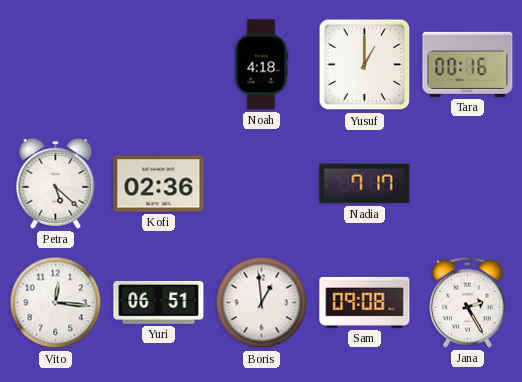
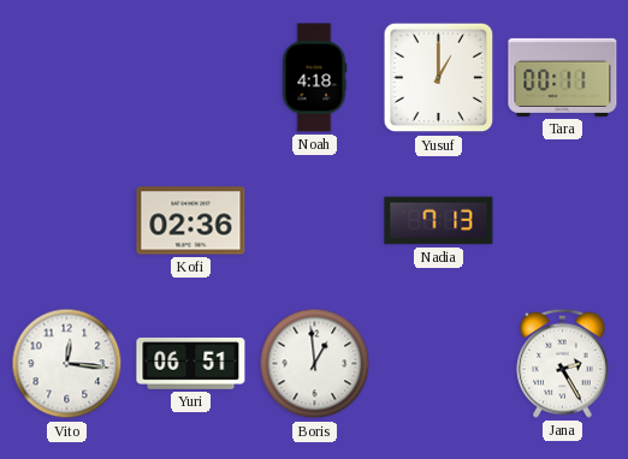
Tara: 00:16 -> 00:11
Petra: 5:22 -> none
Nadia: 7:17 -> 7:13
Sam: 09:08 -> none
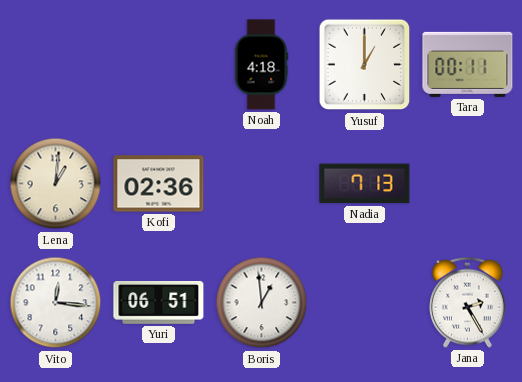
Lena: none -> 1:01
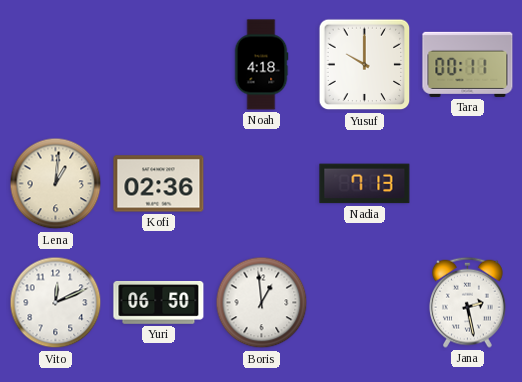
Yusuf: 1:00 -> 10:00
Vito: 12:16 -> 12:11
Yuri: 06:51 -> 06:50
Jana: 2:25 -> 2:28
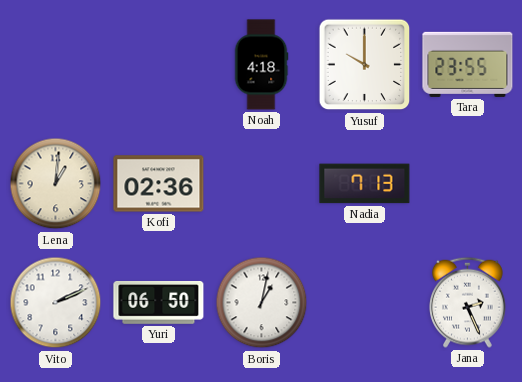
Tara: 00:11 -> 23:55
Vito: 12:11 -> 2:11
Boris: 12:59 -> 1:02
Jana: 2:28 -> 2:26
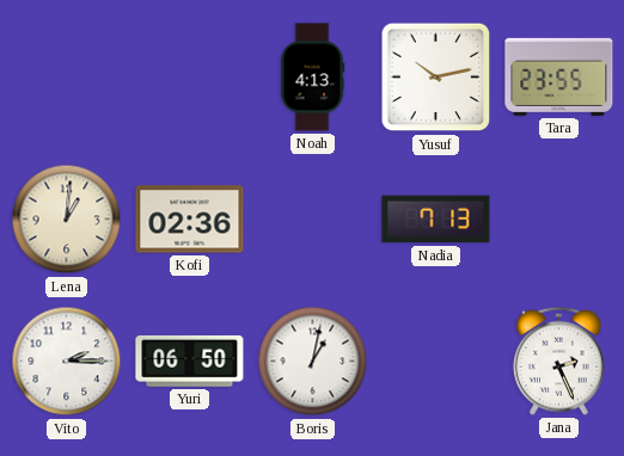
Noah: 4:18 -> 4:13
Yusuf: 10:00 -> 10:13
Vito: 2:11 -> 2:15
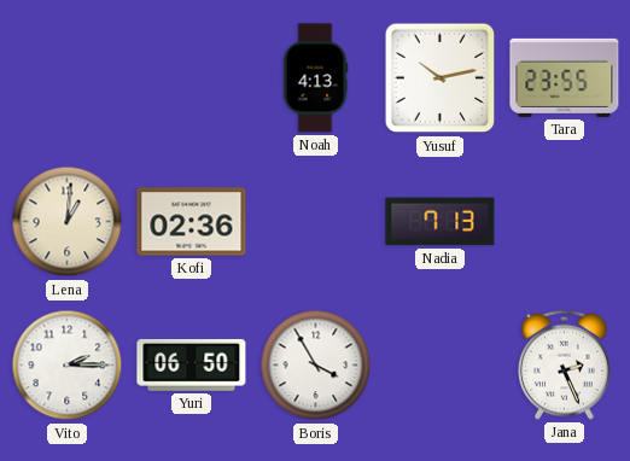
Boris: 1:02 -> 3:55
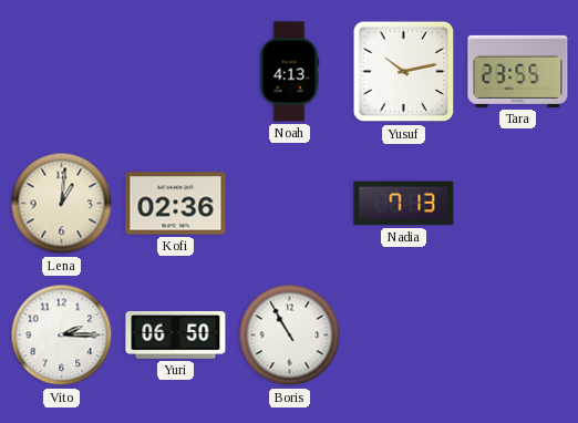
Boris: 3:55 -> 10:55
Jana: 2:26 -> none
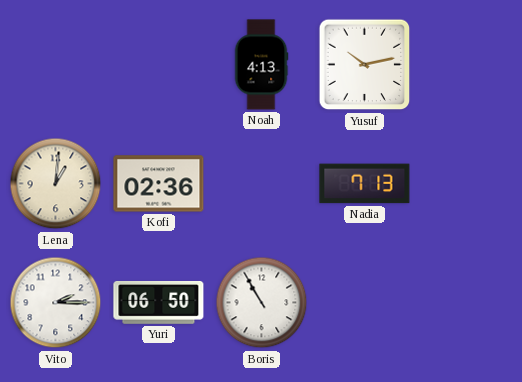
Tara: 23:55 -> none
